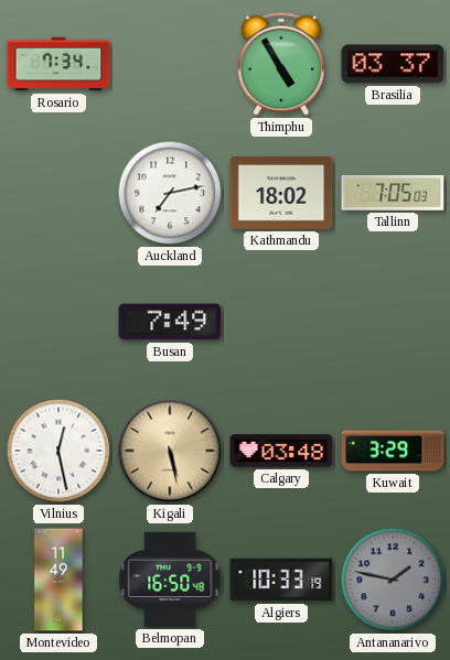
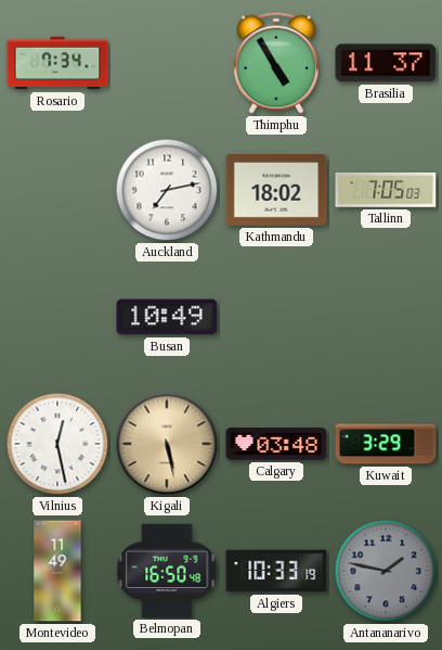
Brasilia: 03:37 -> 11:37
Busan: 7:49 -> 10:49
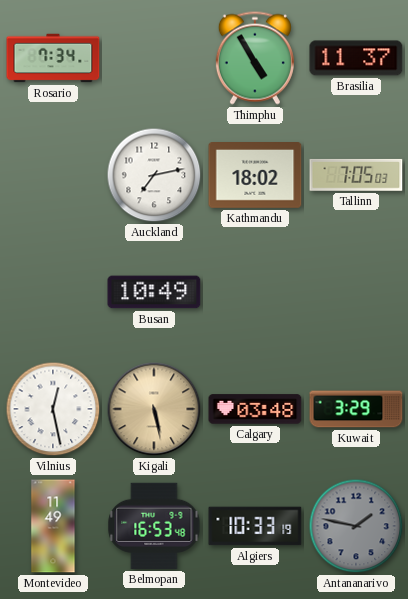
Belmopan: 16:50 -> 16:53
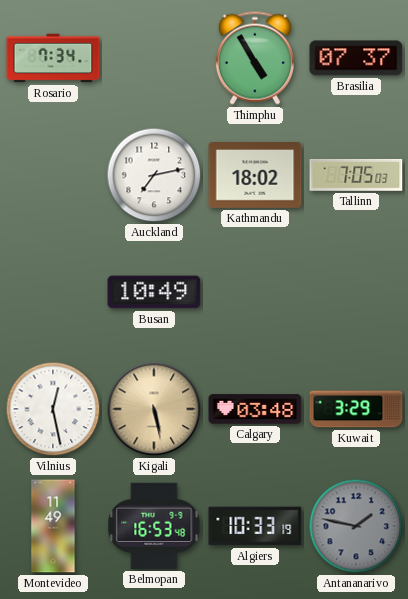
Brasilia: 11:37 -> 07:37
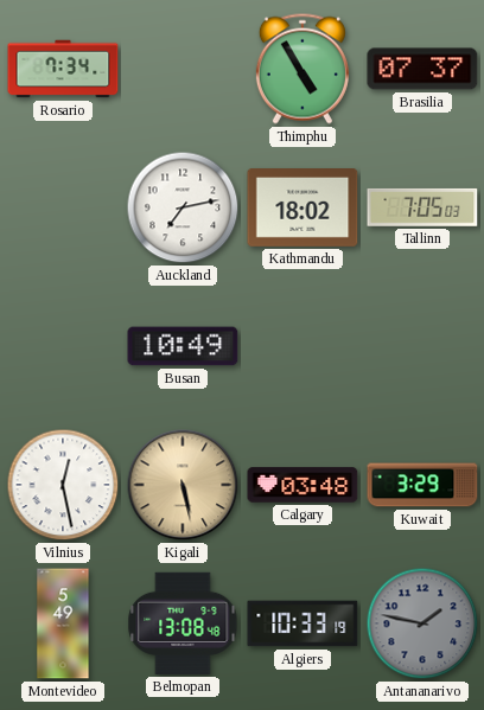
Montevideo: 11:49 -> 5:49
Belmopan: 16:53 -> 13:08
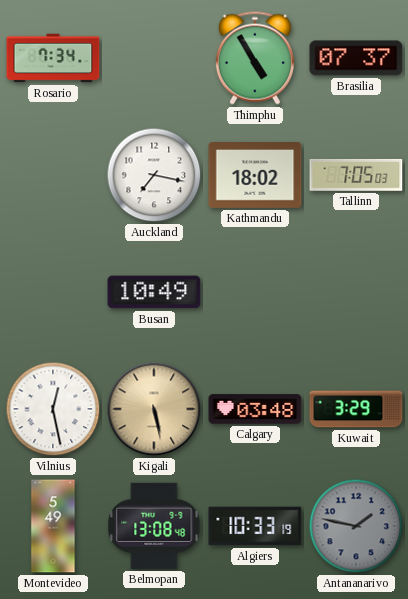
Auckland: 7:13 -> 7:17
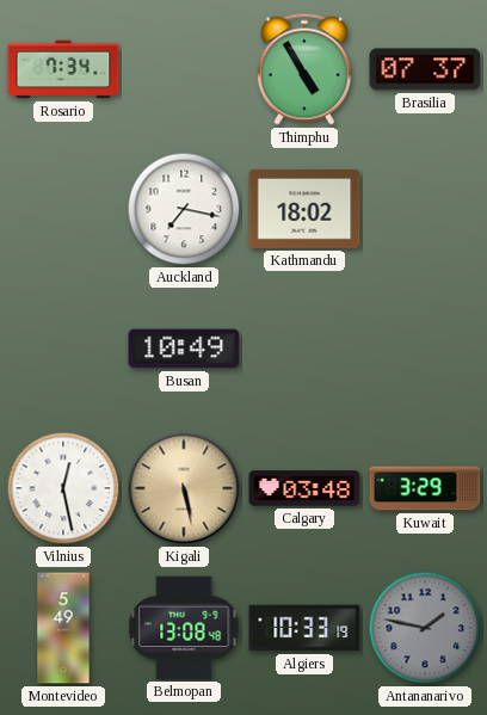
Tallinn: 7:05 -> none
